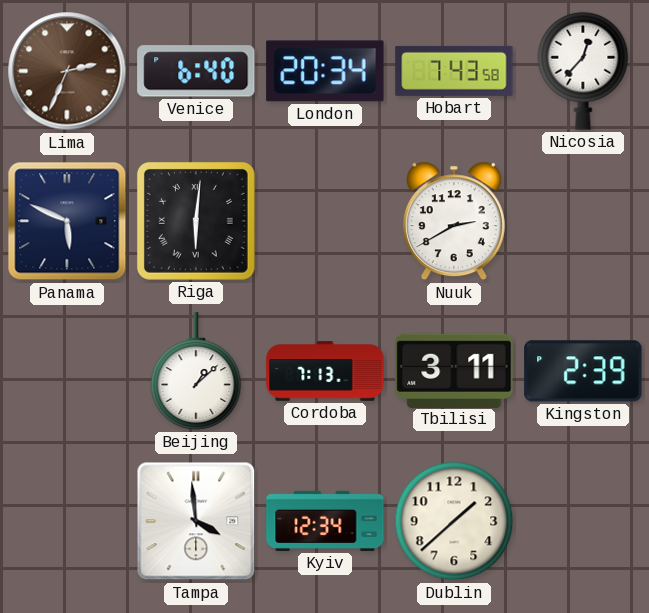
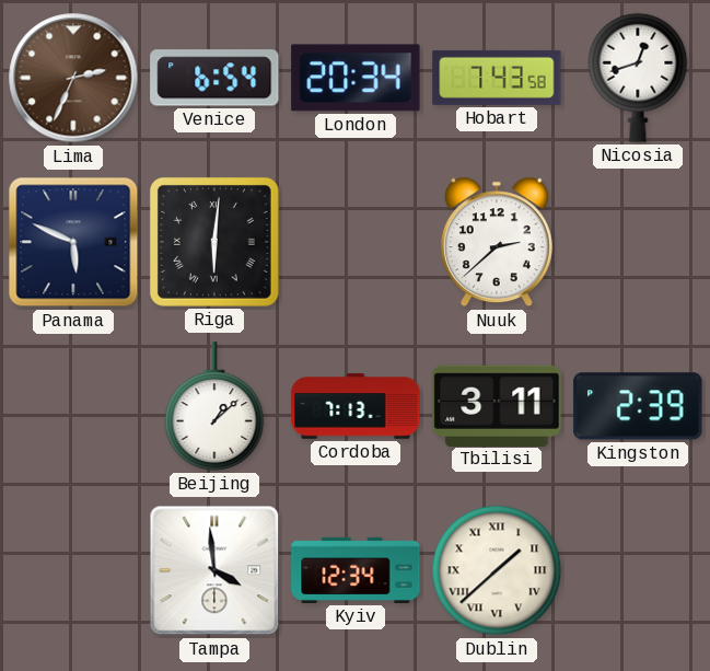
Venice: 6:40 -> 6:54
Nicosia: 12:37 -> 12:42
Nuuk: 2:40 -> 2:38
Dublin numerals: Arabic -> Roman
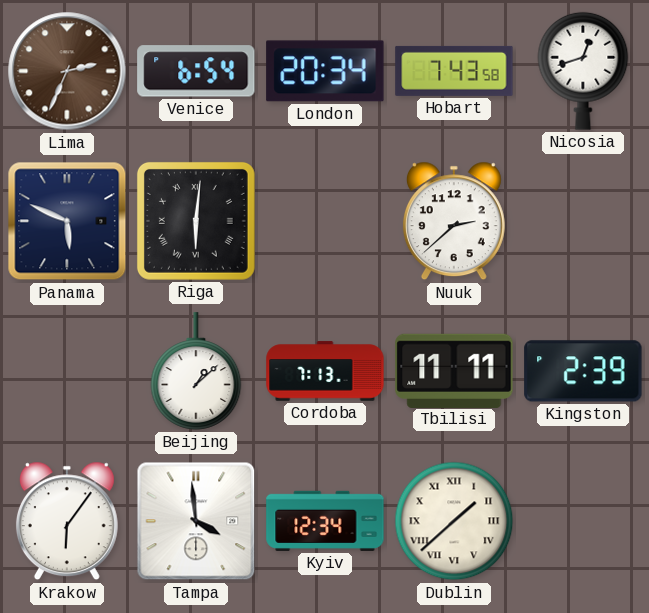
Tbilisi: 3:11 -> 11:11
Krakow: none -> 6:06
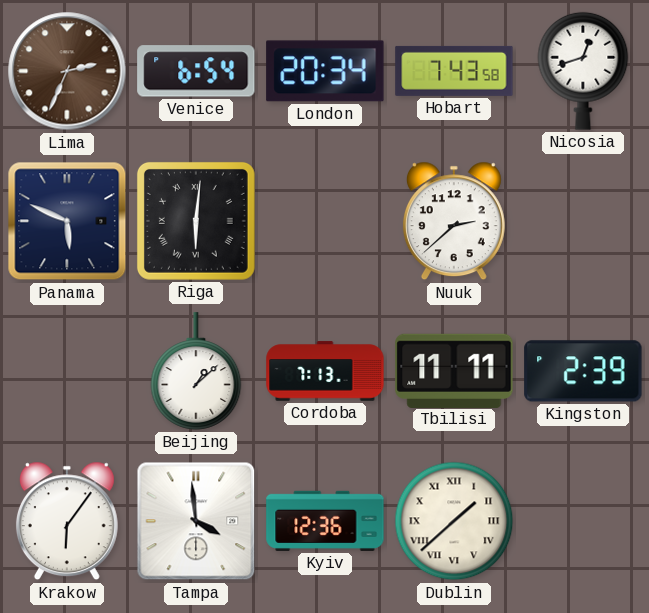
Kyiv: 12:34 -> 12:36
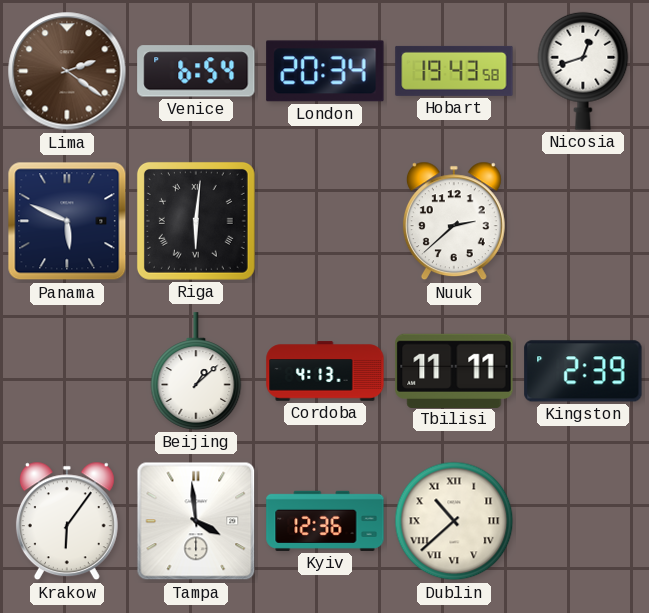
Lima: 2:34 -> 2:21
Hobart: 7:43 -> 19:43
Cordoba: 7:13 -> 4:13
Dublin: 1:38 -> 10:38
